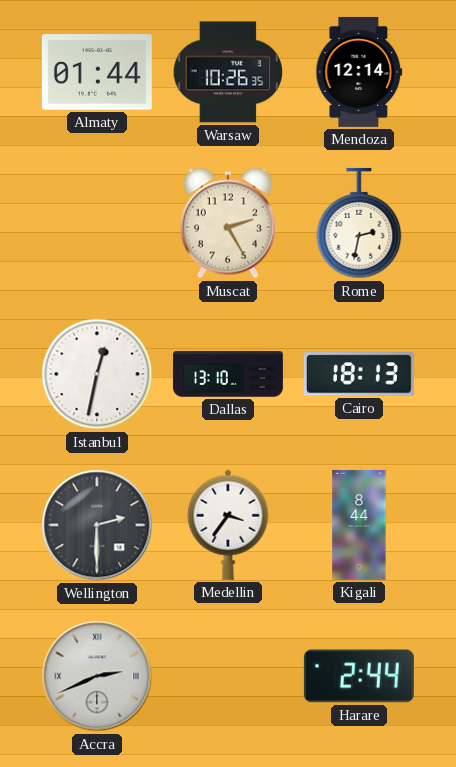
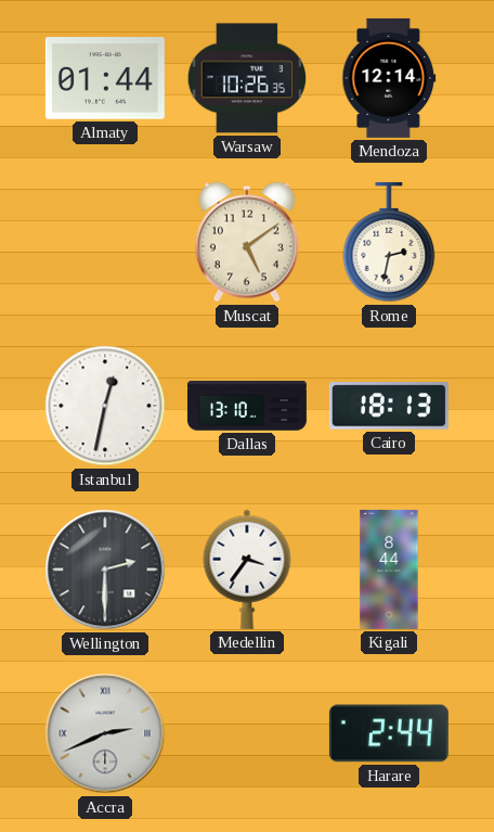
Muscat: 2:25 -> 5:09
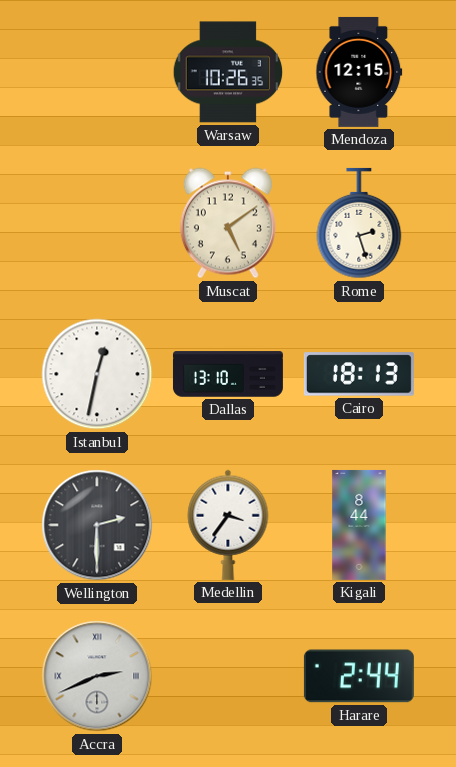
Almaty: 01:44 -> none
Mendoza: 12:14 -> 12:15
Rome: 2:32 -> 2:27
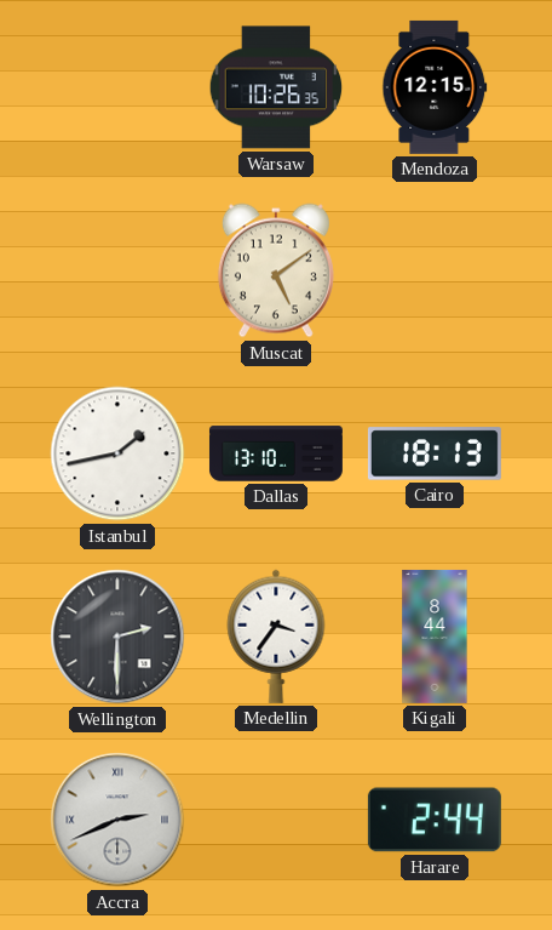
Rome: 2:27 -> none
Istanbul: 12:32 -> 1:43
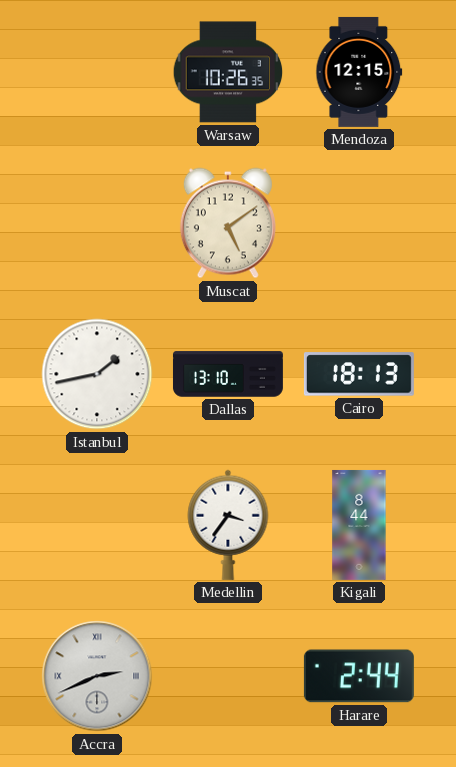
Wellington: 2:30 -> none
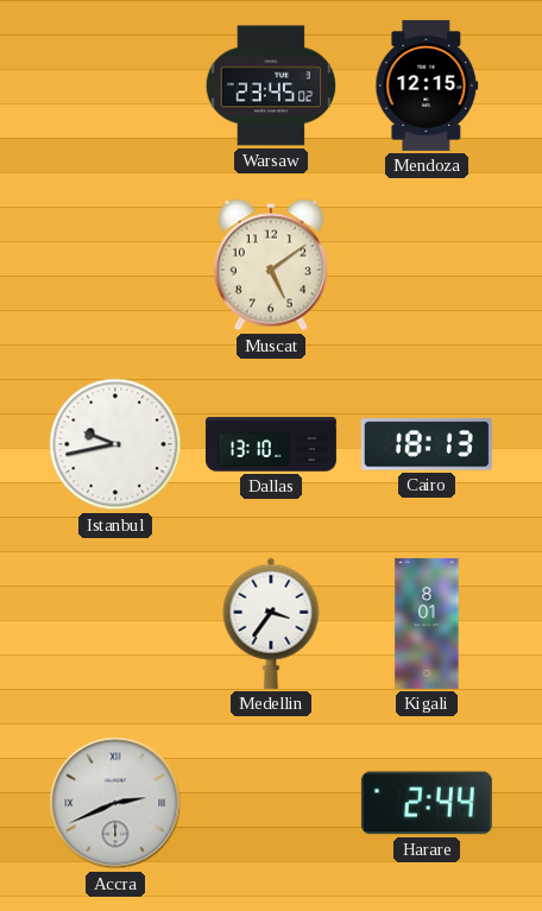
Warsaw: 10:26 -> 23:45
Istanbul: 1:43 -> 9:43
Kigali: 8:44 -> 8:01
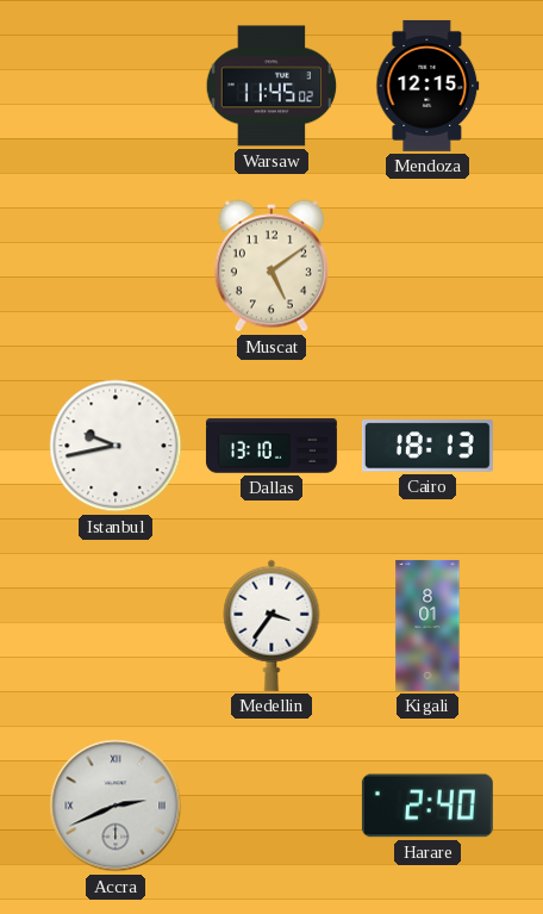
Warsaw: 23:45 -> 11:45
Harare: 2:44 -> 2:40
